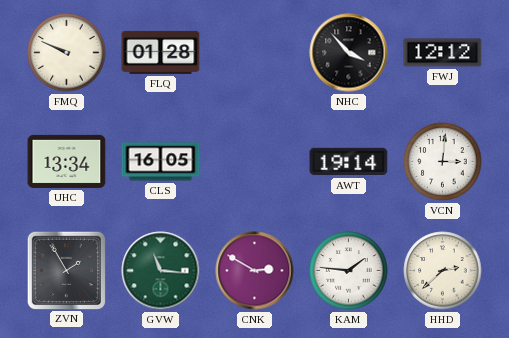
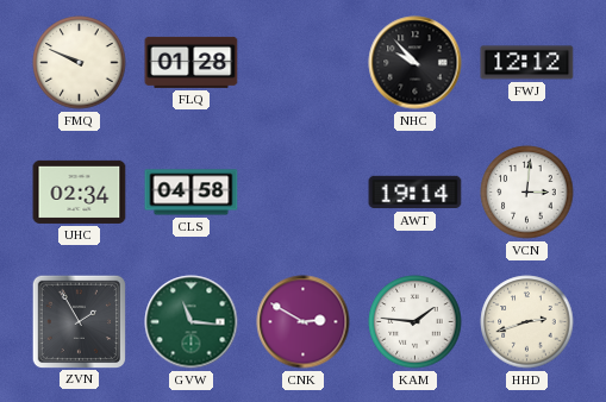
NHC: 3:53 -> 9:53
UHC: 13:34 -> 02:34
CLS: 16:05 -> 04:58
HHD: 2:38 -> 2:42
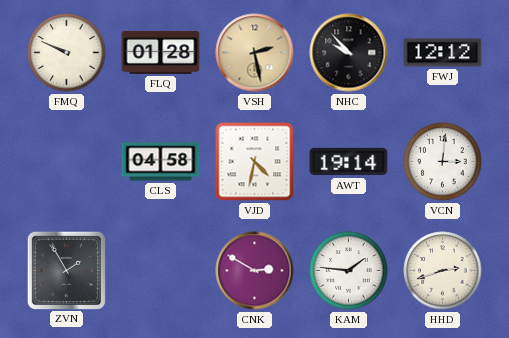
VSH: none -> 2:28
UHC: 02:34 -> none
VJD: none -> 4:32
GVW: 11:16 -> none
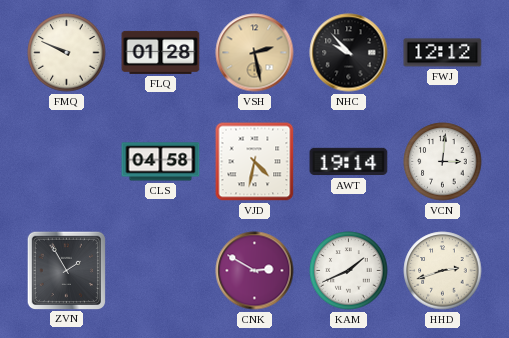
KAM: 1:46 -> 1:41
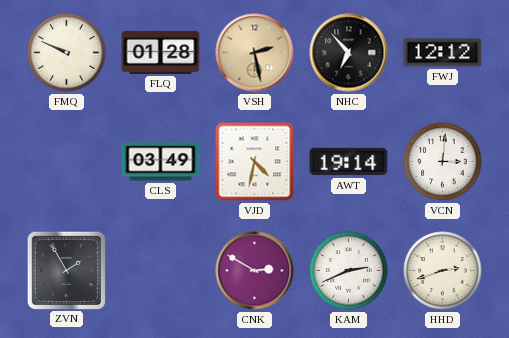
NHC: 9:53 -> 6:53
CLS: 04:58 -> 03:49
KAM: 1:41 -> 2:41
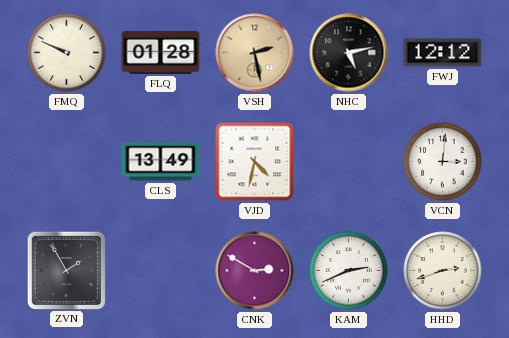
NHC: 6:53 -> 5:13
CLS: 03:49 -> 13:49
AWT: 19:14 -> none
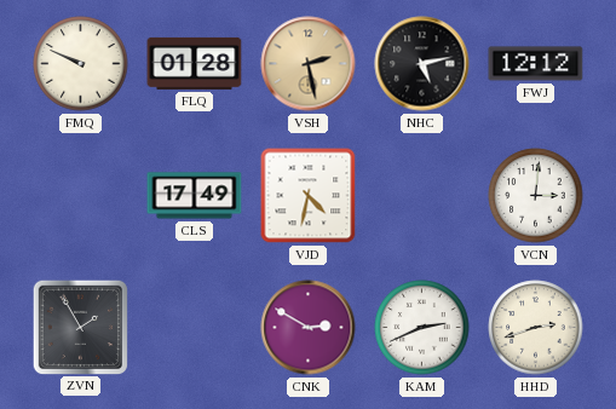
CLS: 13:49 -> 17:49
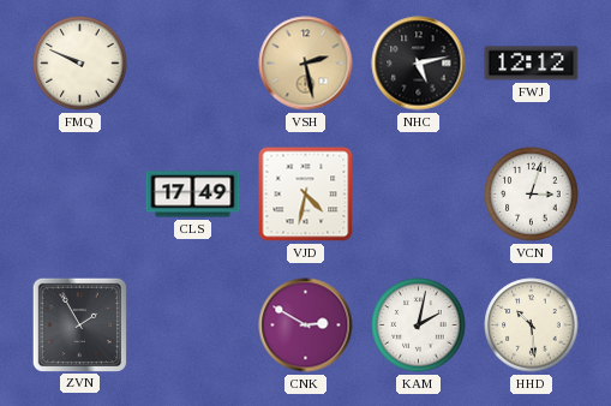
FLQ: 01:28 -> none
VCN: 3:01 -> 3:03
KAM: 2:41 -> 2:02
HHD: 2:42 -> 10:29
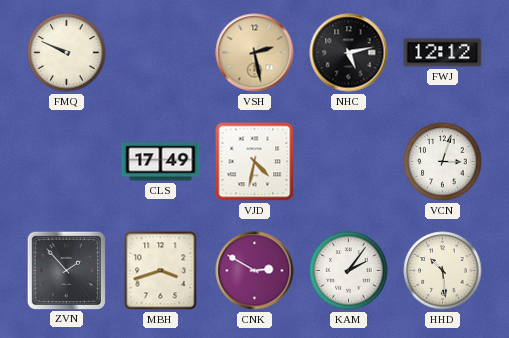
ZVN: 1:55 -> 1:53
MBH: none -> 3:42
KAM: 2:02 -> 2:06
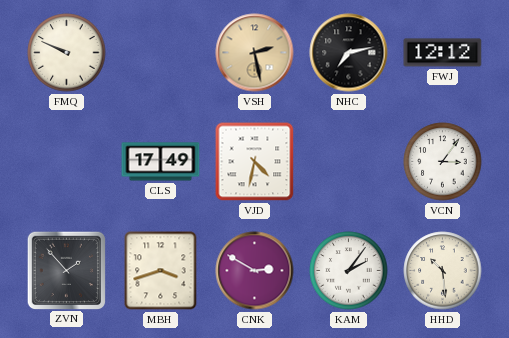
NHC: 5:13 -> 7:13
VCN: 3:03 -> 3:06
